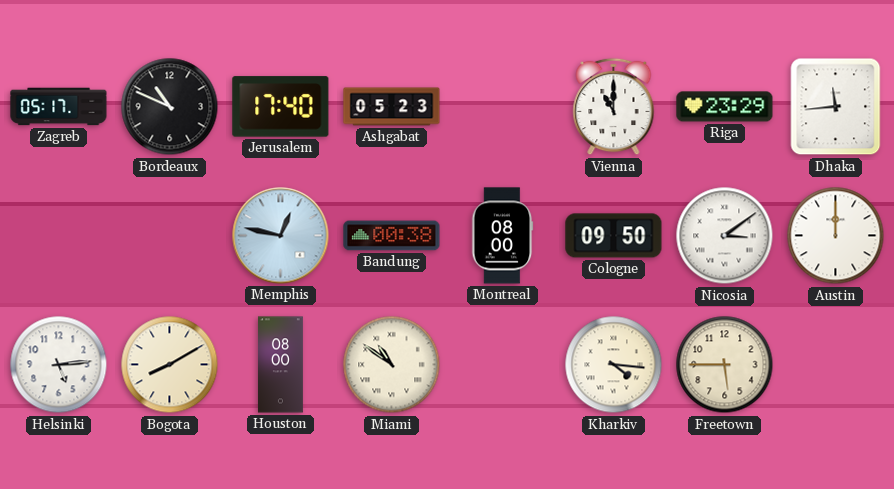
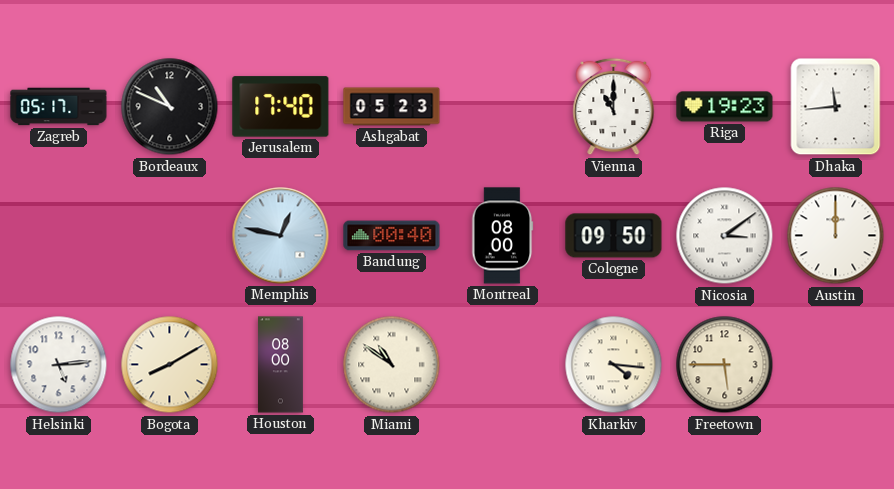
Riga: 23:29 -> 19:23
Bandung: 00:38 -> 00:40
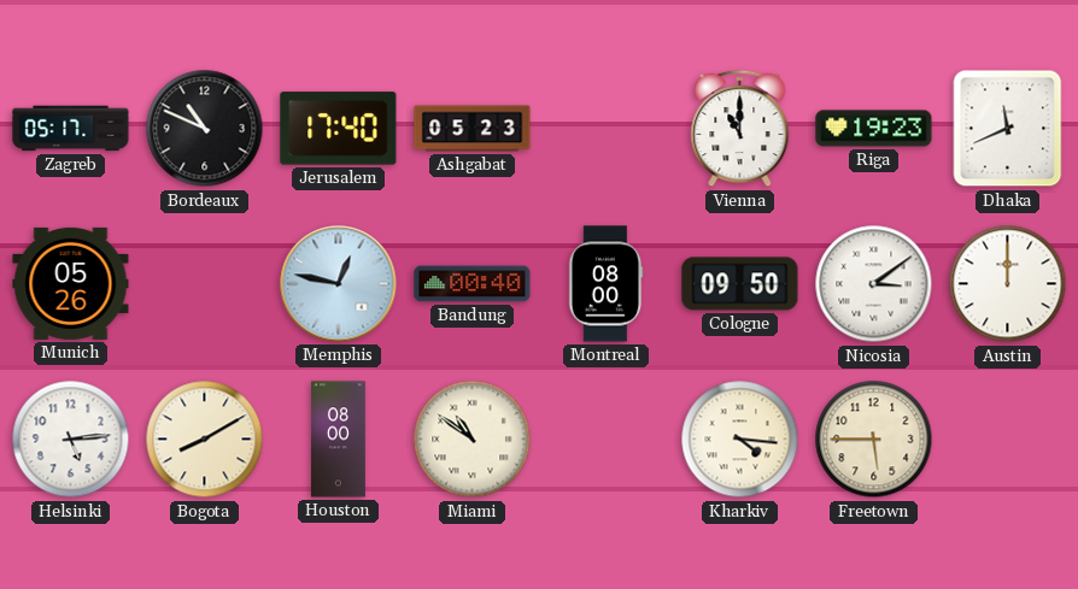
Dhaka: 11:44 -> 11:41
Munich: none -> 05:26
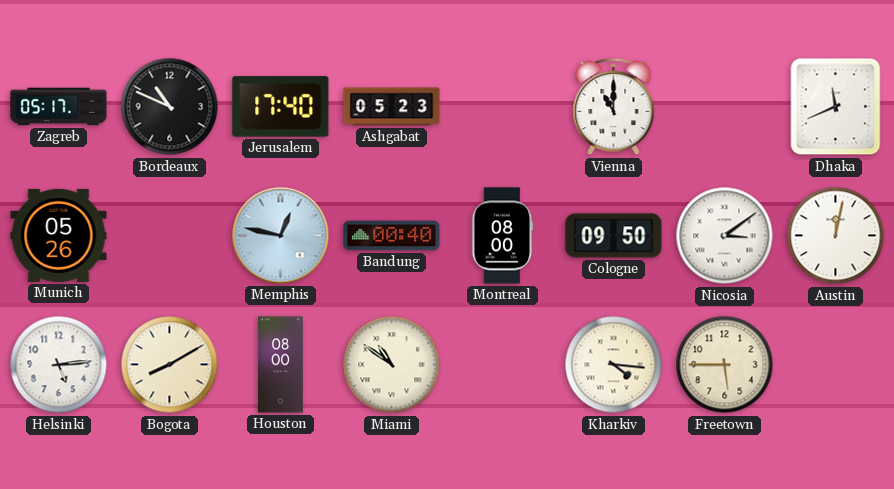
Riga: 19:23 -> none
Austin: 12:00 -> 12:02
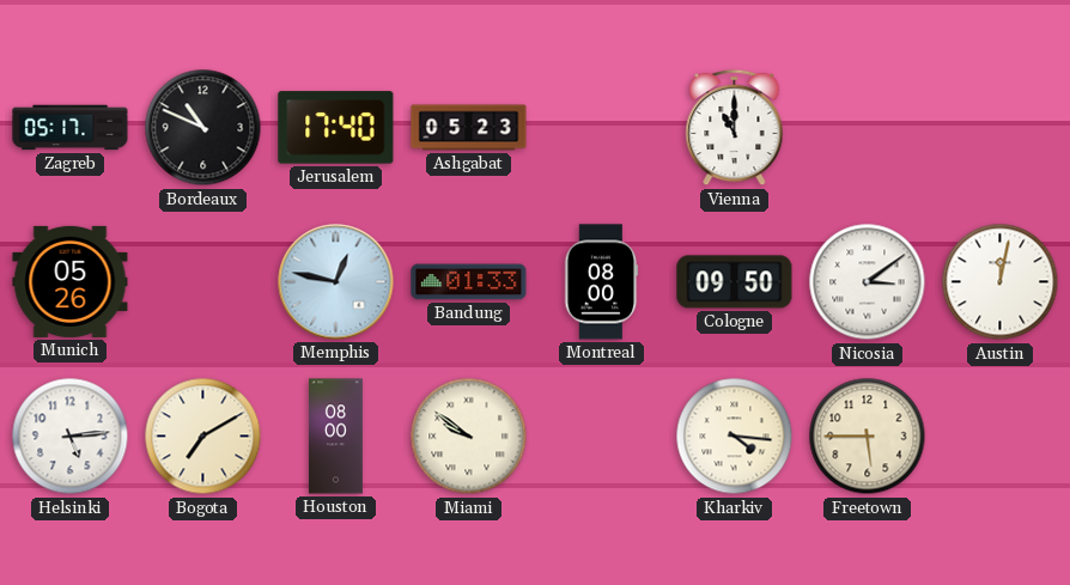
Dhaka: 11:41 -> none
Bandung: 00:40 -> 01:33
Bogota: 8:10 -> 7:10
Miami: 10:51 -> 9:51
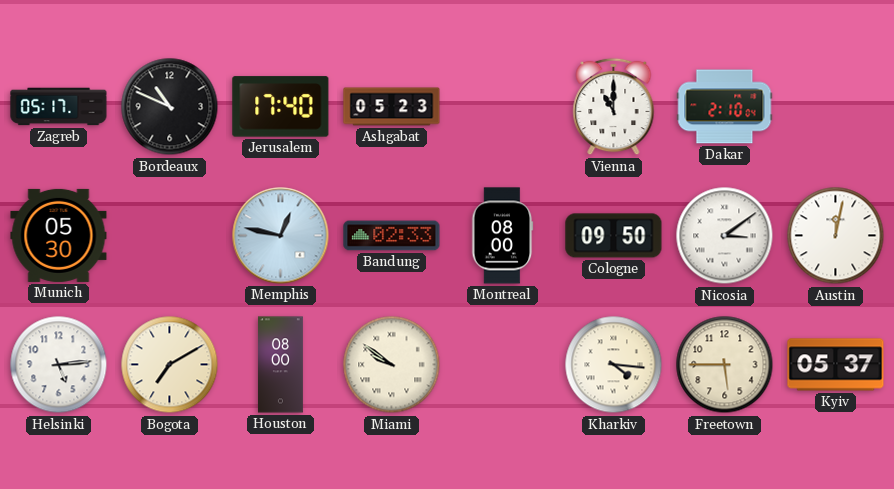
Dakar: none -> 2:10
Munich: 05:26 -> 05:30
Bandung: 01:33 -> 02:33
Kyiv: none -> 05:37
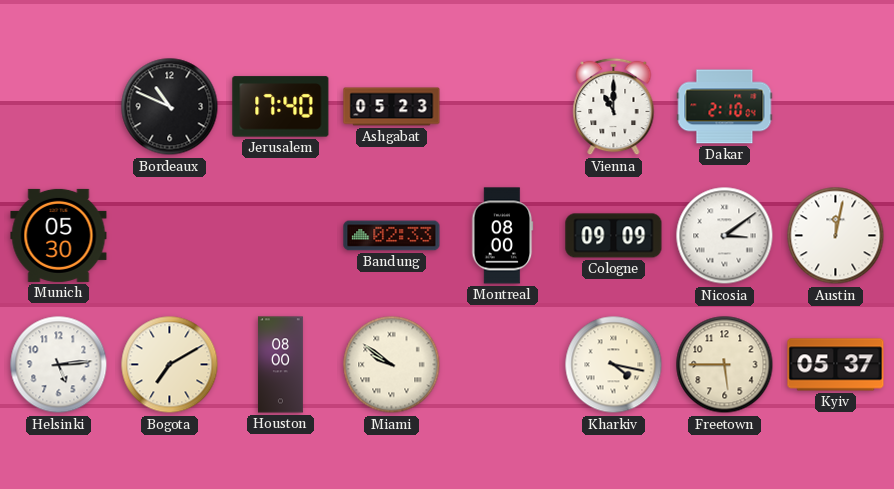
Zagreb: 05:17 -> none
Memphis: 12:47 -> none
Cologne: 09:50 -> 09:09
Kharkiv: 4:16 -> 4:17
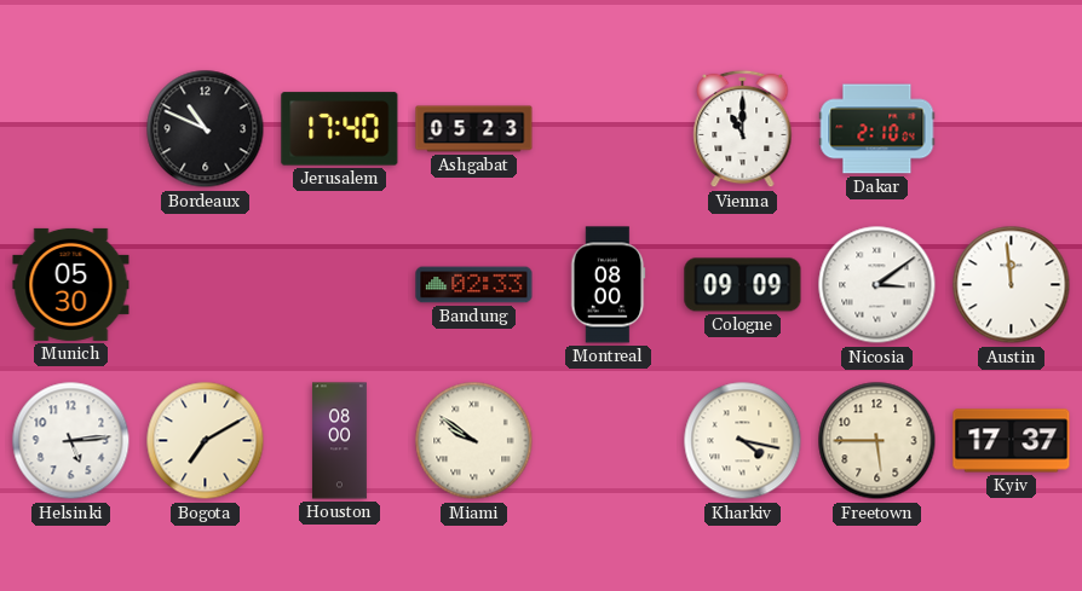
Austin: 12:02 -> 11:59
Kyiv: 05:37 -> 17:37
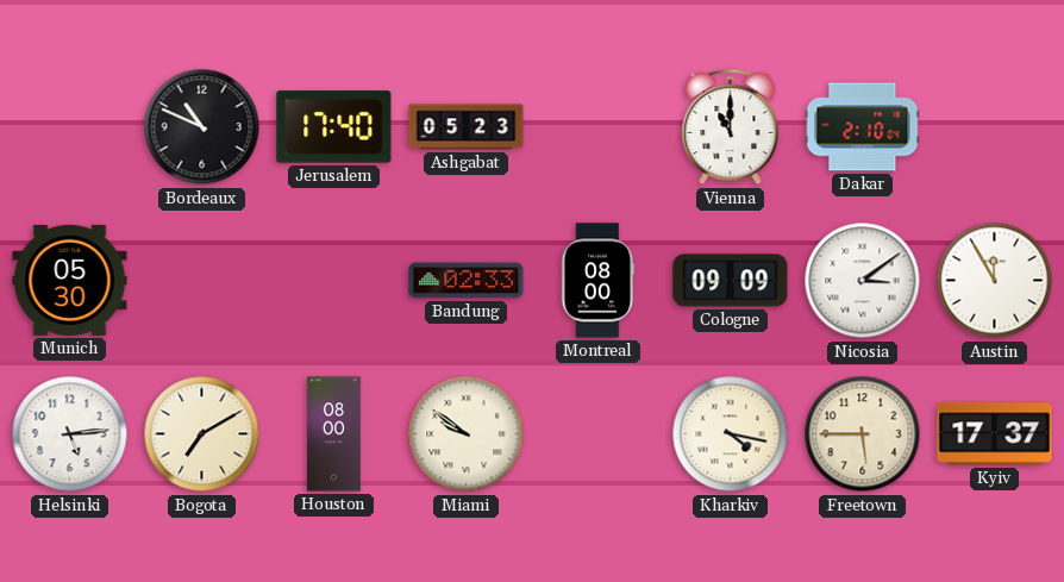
Austin: 11:59 -> 11:55
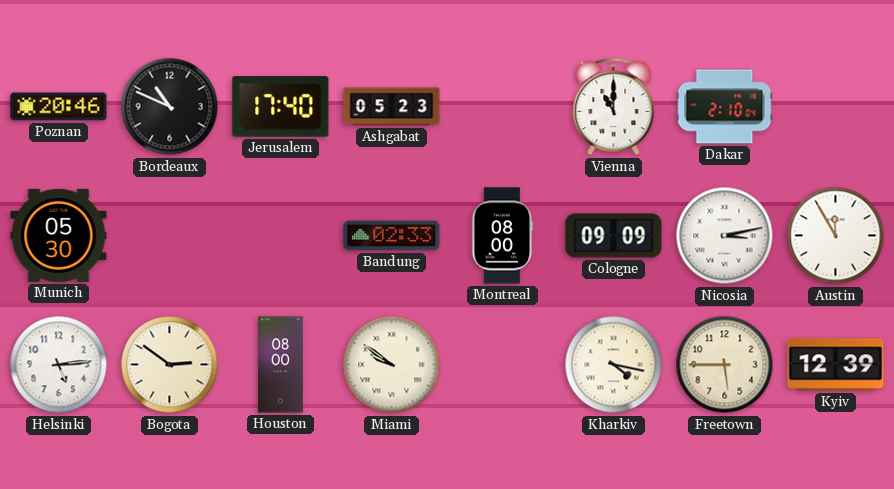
Poznan: none -> 20:46
Nicosia: 3:09 -> 3:13
Bogota: 7:10 -> 2:51
Kyiv: 17:37 -> 12:39
